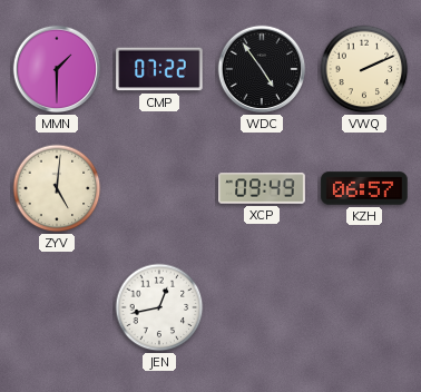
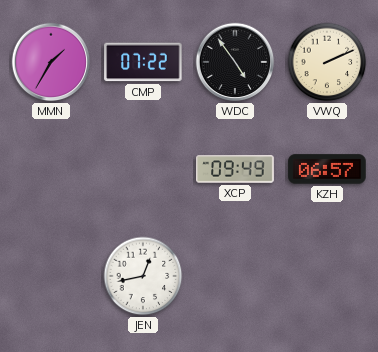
MMN: 1:30 -> 1:35
ZYV: 5:01 -> none
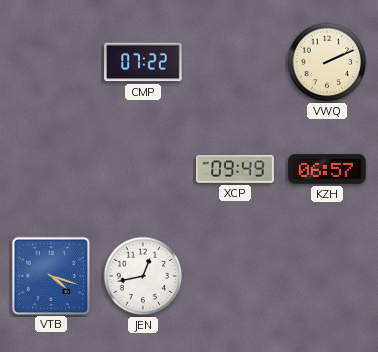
MMN: 1:35 -> none
WDC: 4:54 -> none
VTB: none -> 4:18
